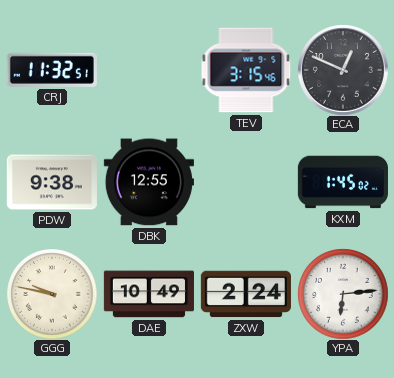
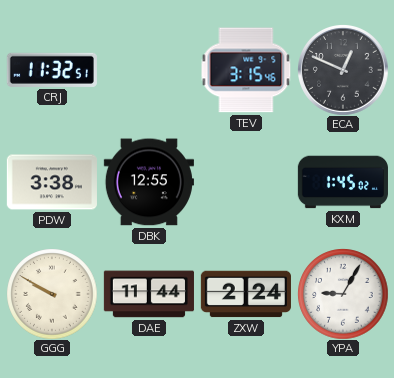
PDW: 9:38 -> 3:38
GGG: 9:47 -> 9:50
DAE: 10:49 -> 11:44
YPA: 6:14 -> 9:05
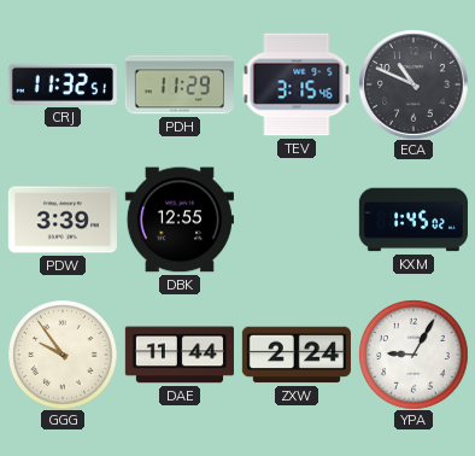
PDH: none -> 11:29
ECA: 12:49 -> 10:49
PDW: 3:38 -> 3:39
GGG: 9:50 -> 9:54
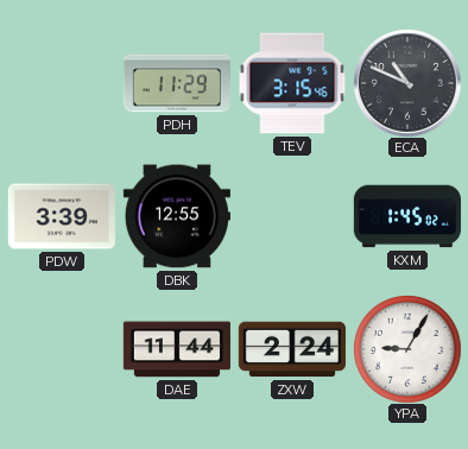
CRJ: 11:32 -> none
GGG: 9:54 -> none
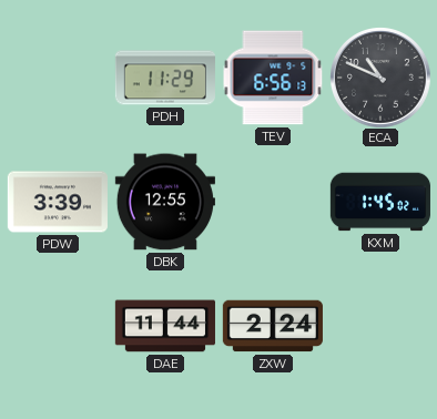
TEV: 3:15 -> 6:56
YPA: 9:05 -> none
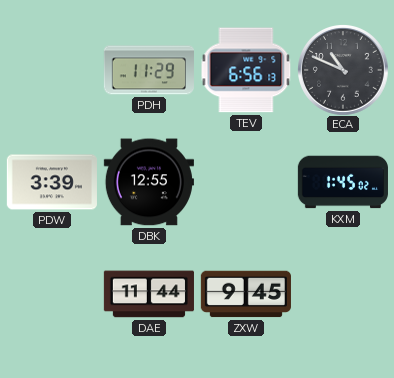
ZXW: 2:24 -> 9:45
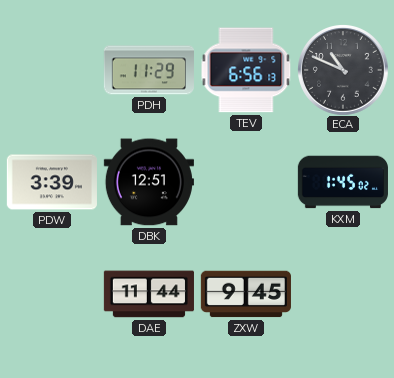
DBK: 12:55 -> 12:51
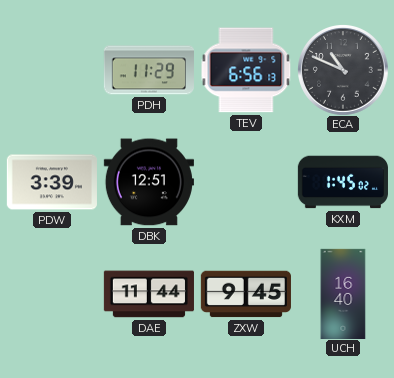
UCH: none -> 16:40
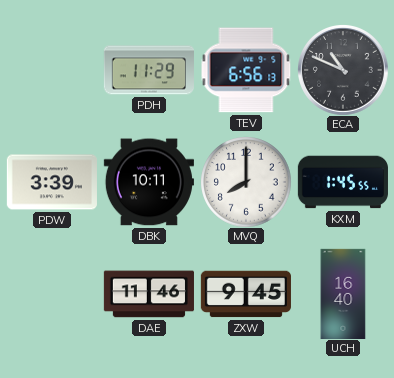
DBK: 12:51 -> 10:11
MVQ: none -> 8:00
KXM: 1:45:02 -> 1:45:55
DAE: 11:44 -> 11:46
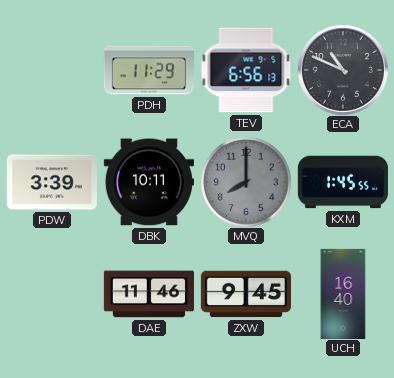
MVQ dial: white -> grey
